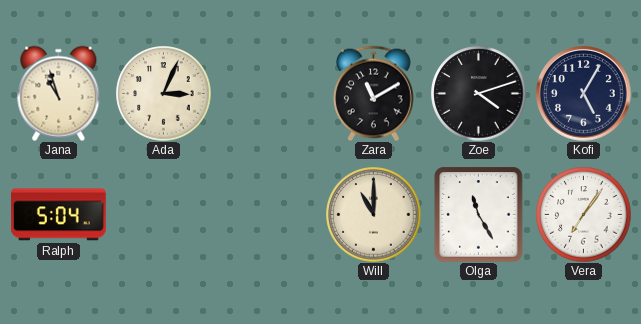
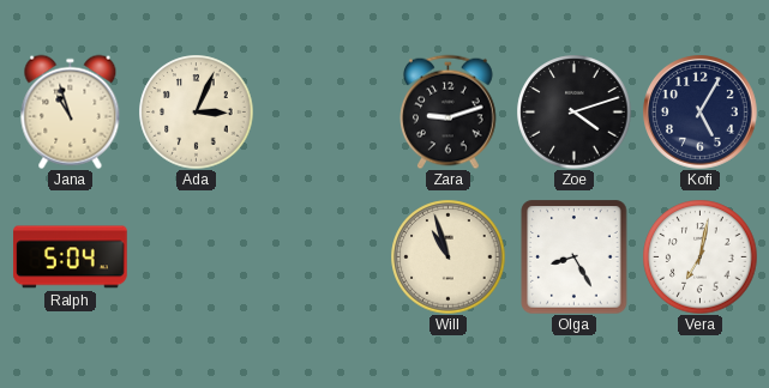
Zara: 11:10 -> 9:12
Will: 11:00 -> 10:57
Olga: 11:25 -> 8:25
Vera: 7:06 -> 7:02
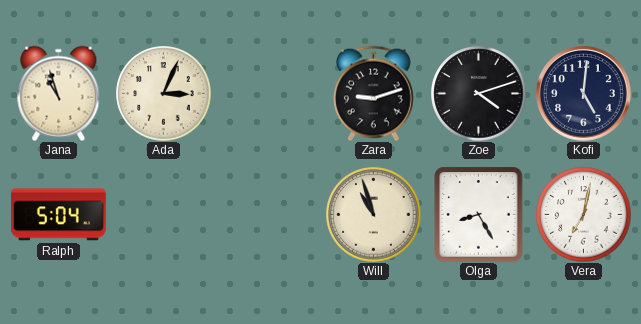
Kofi: 5:05 -> 5:01
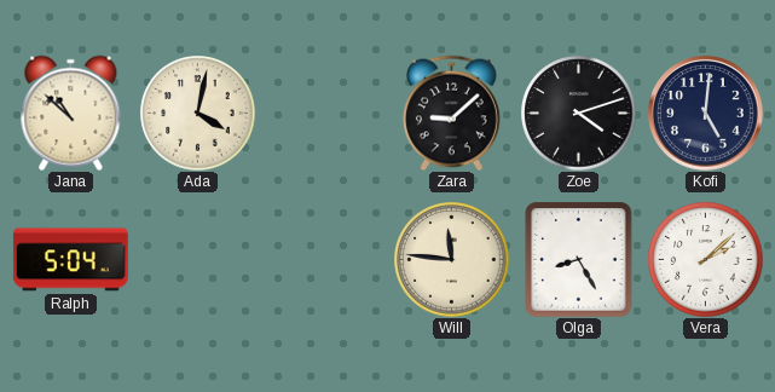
Jana: 10:57 -> 10:52
Ada: 3:04 -> 4:02
Zara: 9:12 -> 9:08
Will: 10:57 -> 11:46
Vera: 7:02 -> 2:08
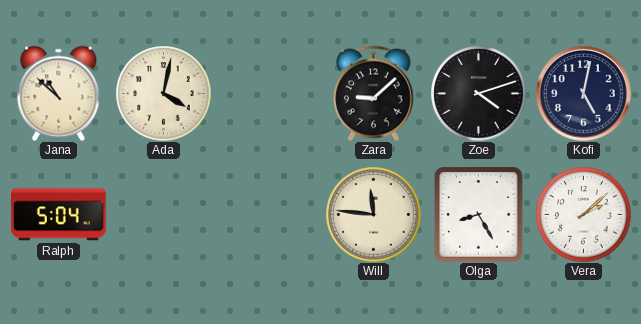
Kofi: 5:01 -> 5:02
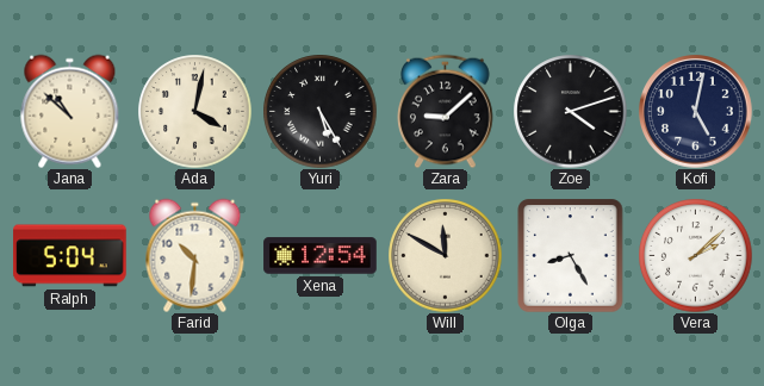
Yuri: none -> 5:25
Farid: none -> 10:31
Xena: none -> 12:54
Will: 11:46 -> 11:50
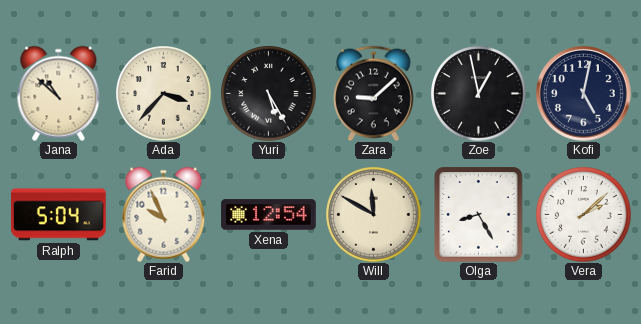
Ada: 4:02 -> 3:37
Zoe: 4:12 -> 12:58
Farid: 10:31 -> 9:56
